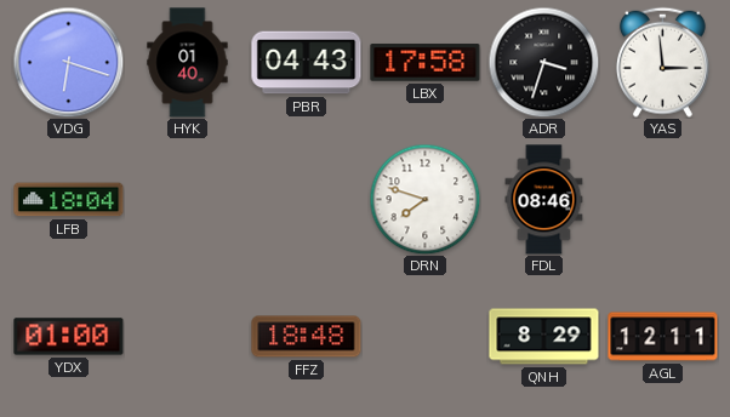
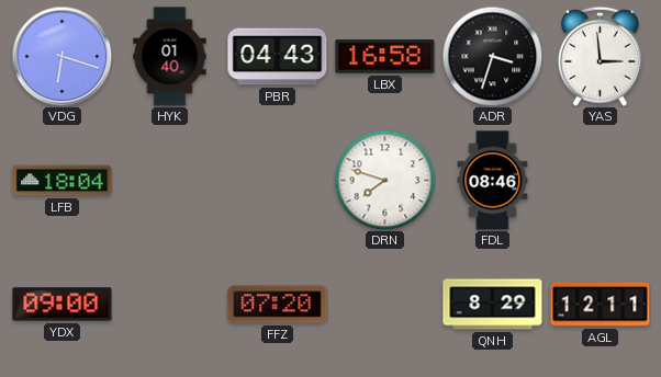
LBX: 17:58 -> 16:58
YDX: 01:00 -> 09:00
FFZ: 18:48 -> 07:20
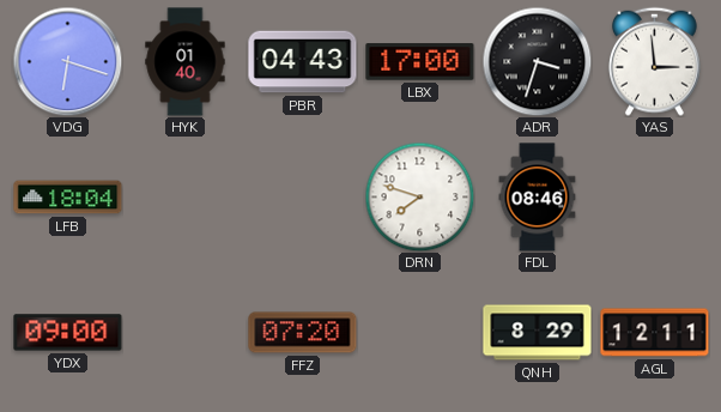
LBX: 16:58 -> 17:00
